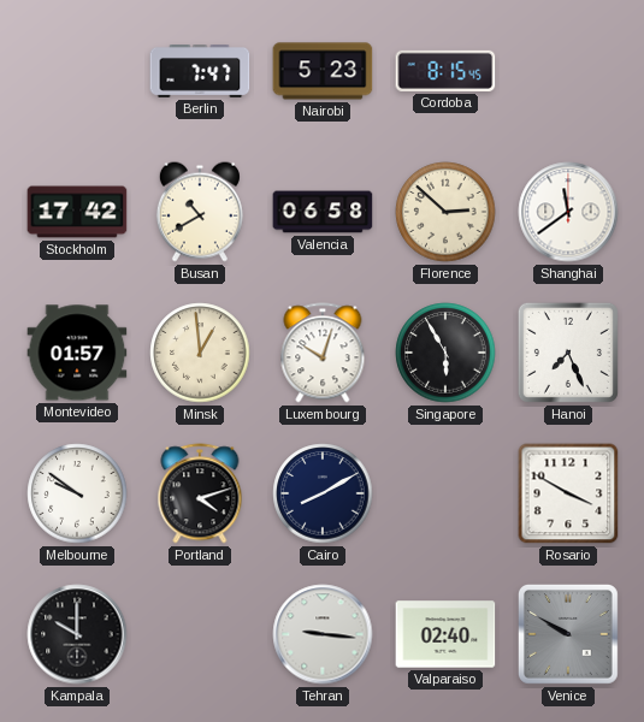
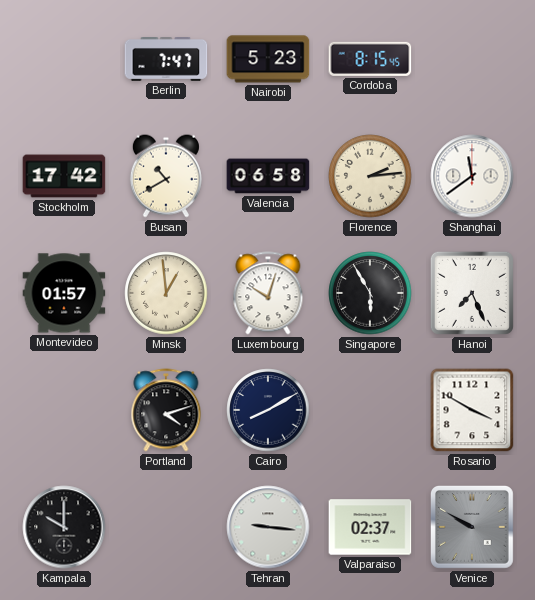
Florence: 2:52 -> 2:14
Melbourne: 9:51 -> none
Valparaiso: 02:40 -> 02:37
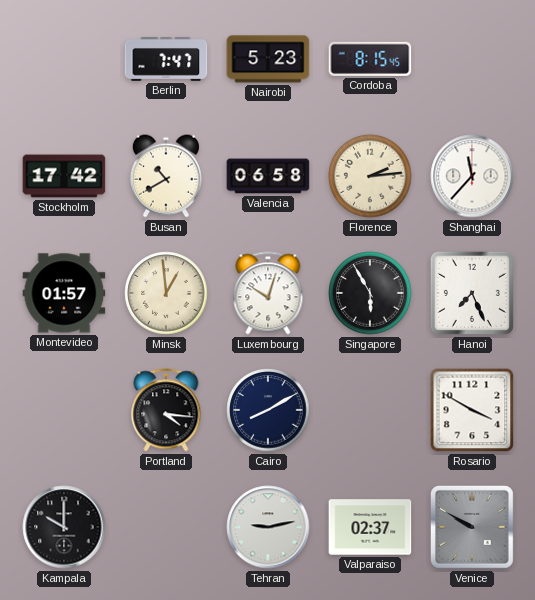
Shanghai: 11:39 -> 11:37
Portland: 4:12 -> 4:16
Tehran: 9:16 -> 9:13
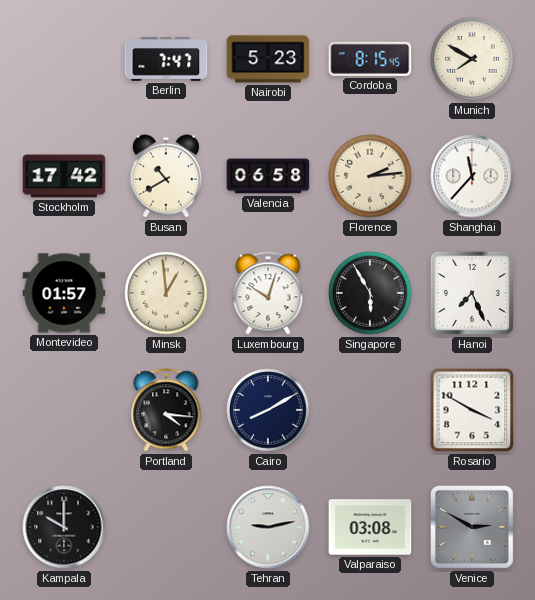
Munich: none -> 7:50
Valparaiso: 02:37 -> 03:08
Venice: 9:50 -> 2:50
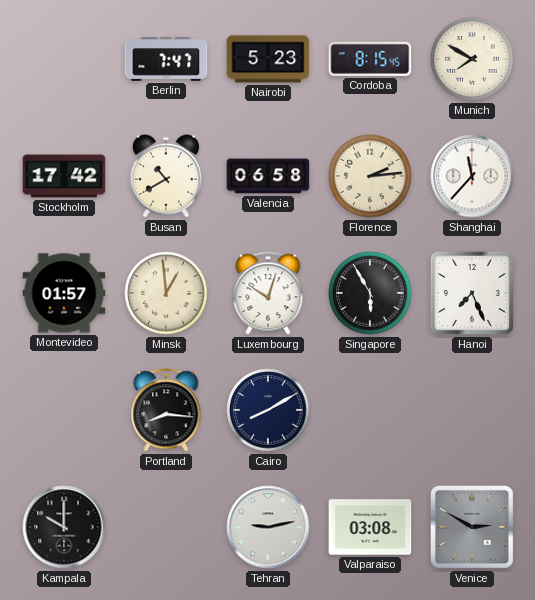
Portland: 4:16 -> 8:16
Rosario: 3:50 -> none
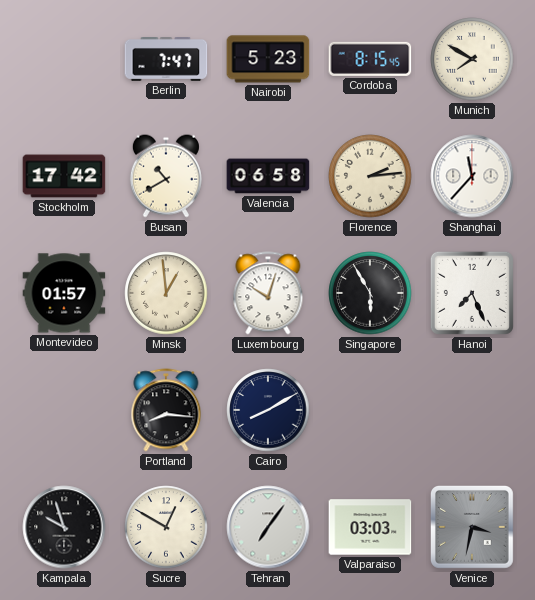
Kampala: 10:00 -> 9:57
Sucre: none -> 12:50
Tehran: 9:13 -> 7:06
Valparaiso: 03:08 -> 03:03
Venice: 2:50 -> 3:32
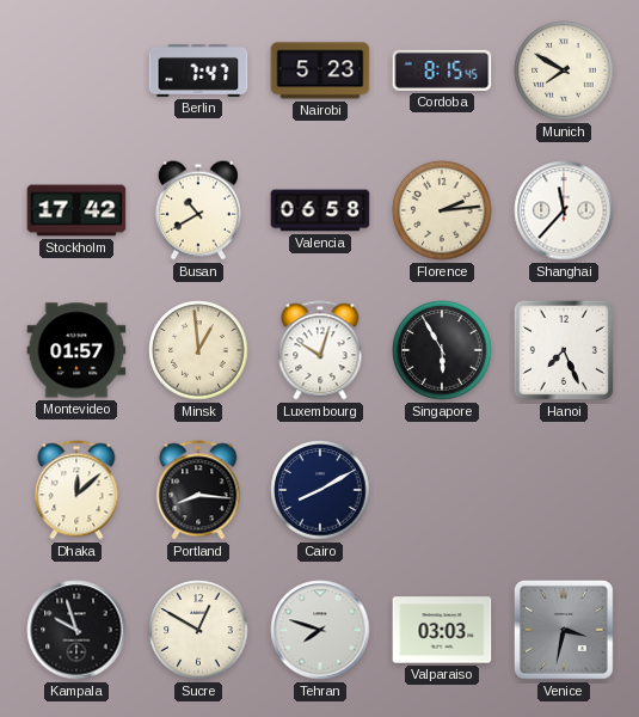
Dhaka: none -> 12:08
Tehran: 7:06 -> 7:48
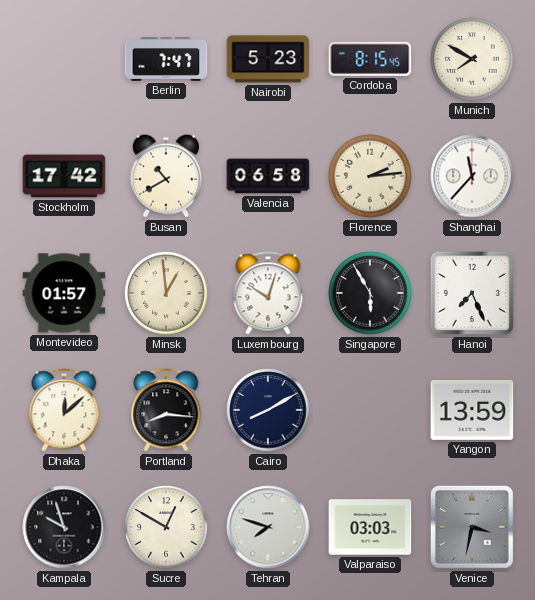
Yangon: none -> 13:59
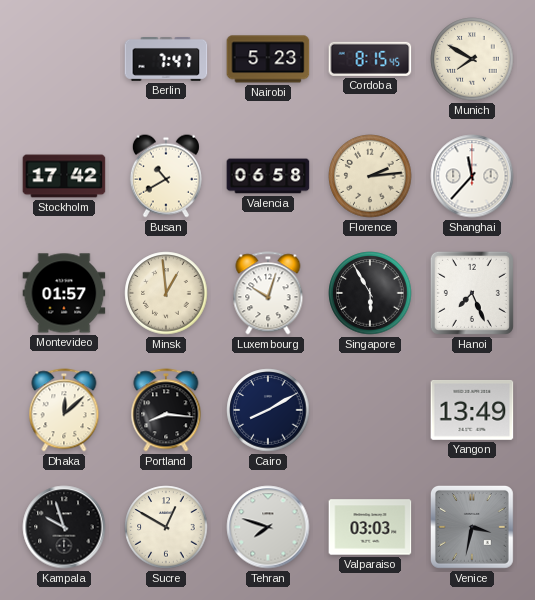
Yangon: 13:59 -> 13:49
